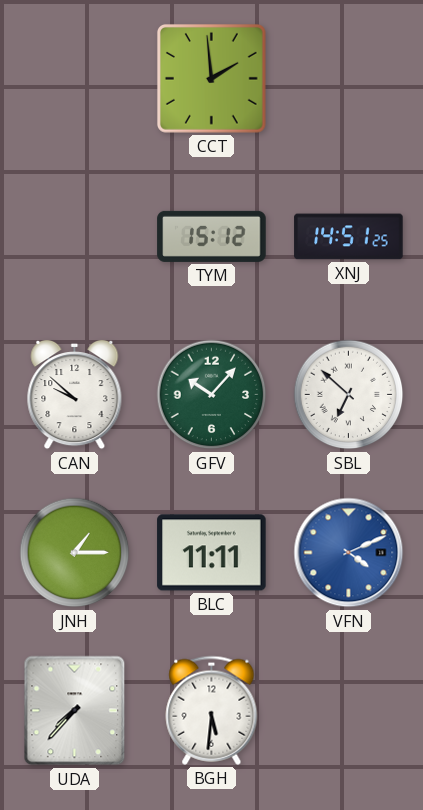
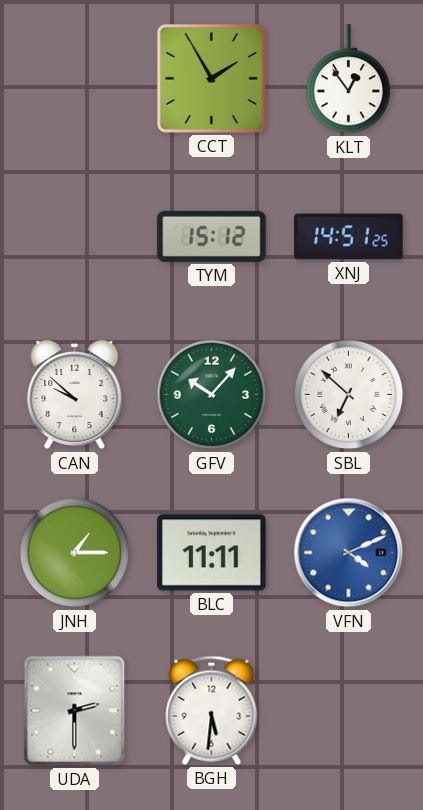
CCT: 1:59 -> 1:55
KLT: none -> 12:54
UDA: 7:37 -> 2:30
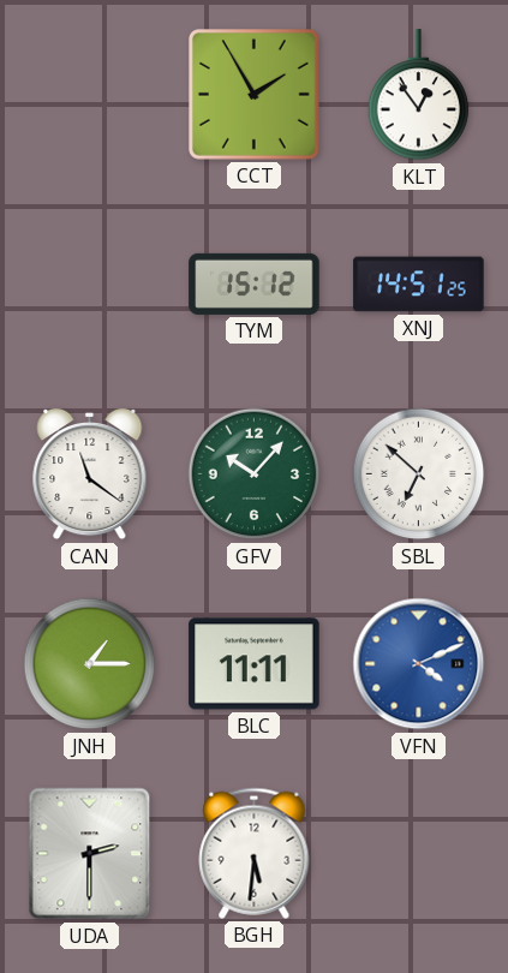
CAN: 9:52 -> 11:21
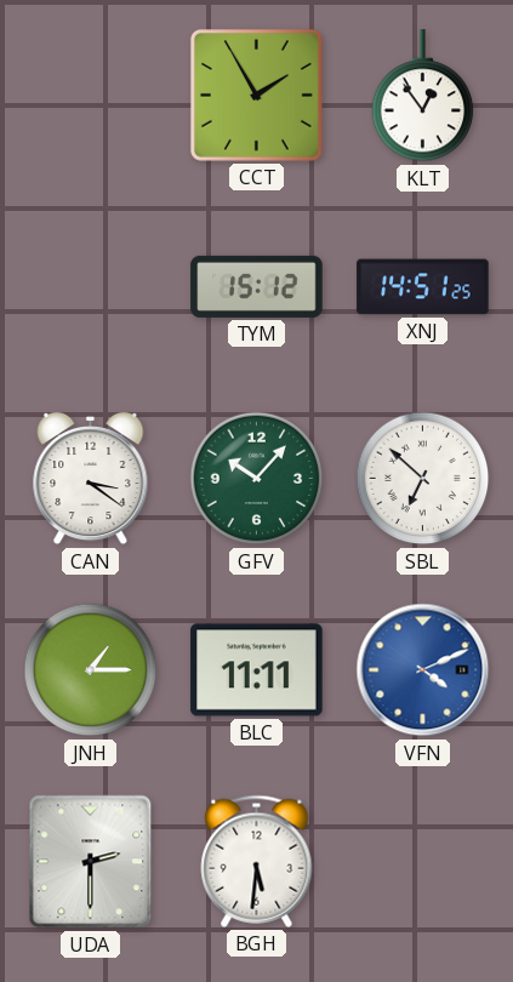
CAN: 11:21 -> 3:21
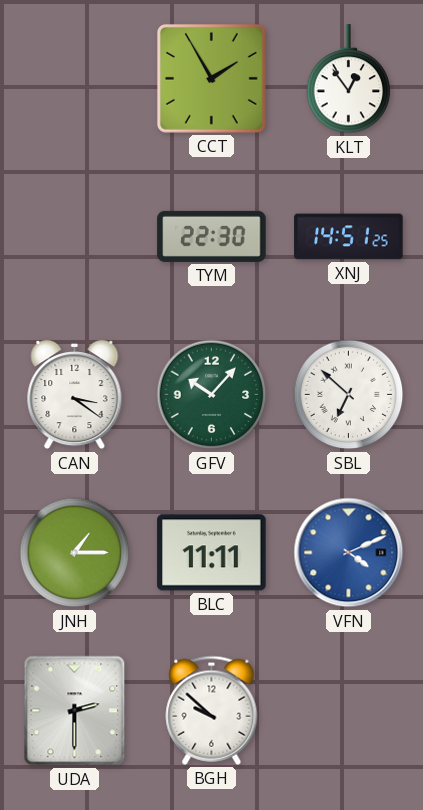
TYM: 15:12 -> 22:30
BGH: 5:31 -> 9:52
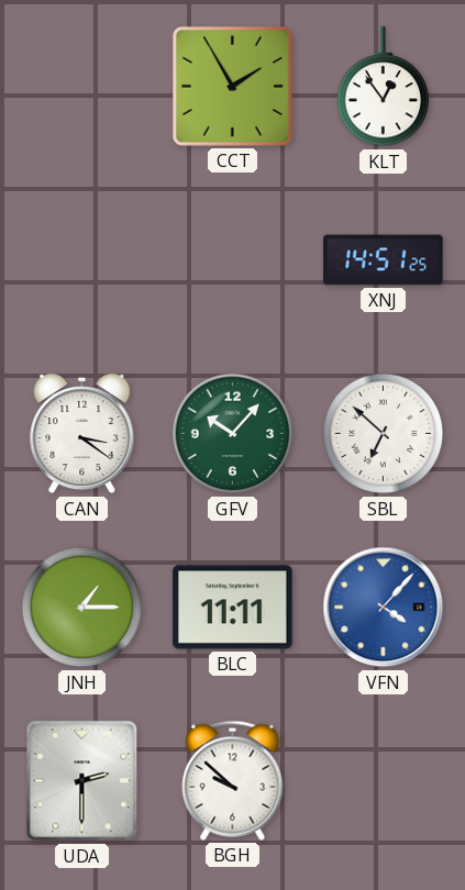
TYM: 22:30 -> none
VFN: 4:11 -> 4:07
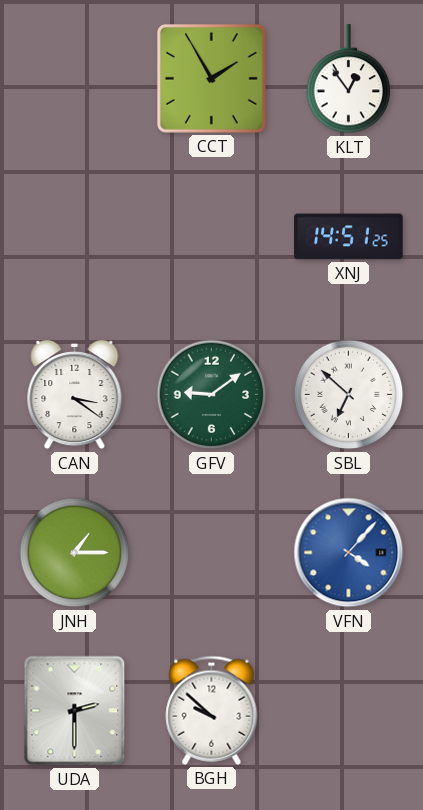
GFV: 10:07 -> 9:09
BLC: 11:11 -> none
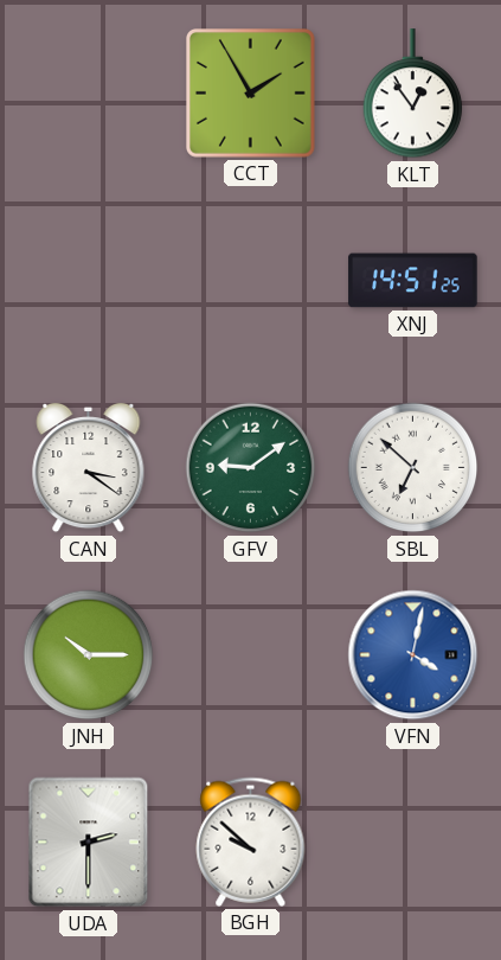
JNH: 1:15 -> 10:15
VFN: 4:07 -> 4:02
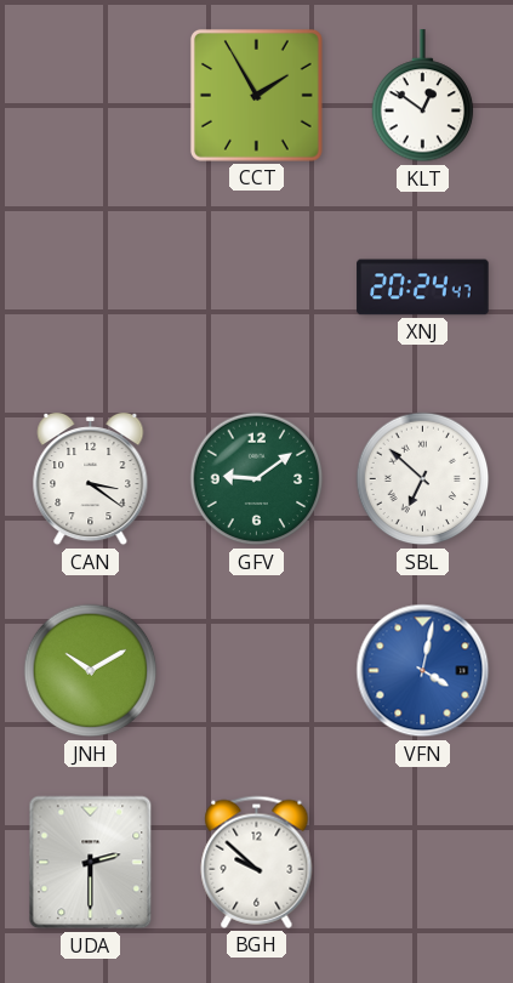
KLT: 12:54 -> 12:51
XNJ: 14:51 -> 20:24
JNH: 10:15 -> 10:10
